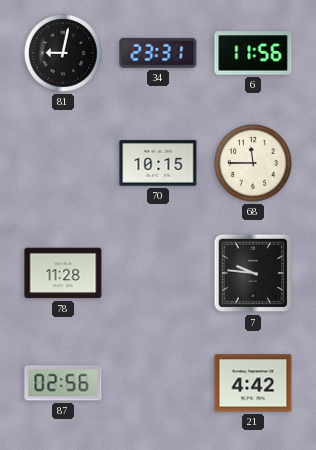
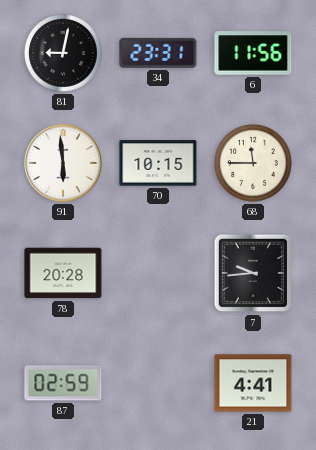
91: none -> 5:59
78: 11:28 -> 20:28
7: 9:46 -> 9:44
87: 02:56 -> 02:59
21: 4:42 -> 4:41
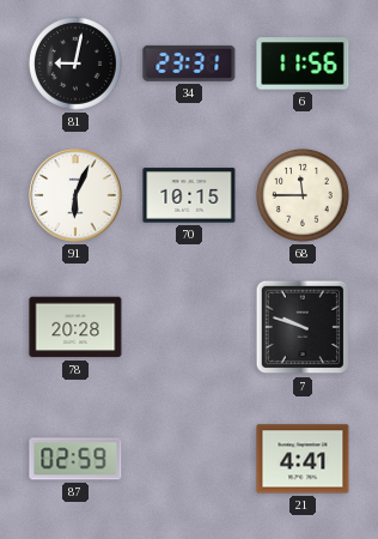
91: 5:59 -> 6:04
7: 9:44 -> 9:48
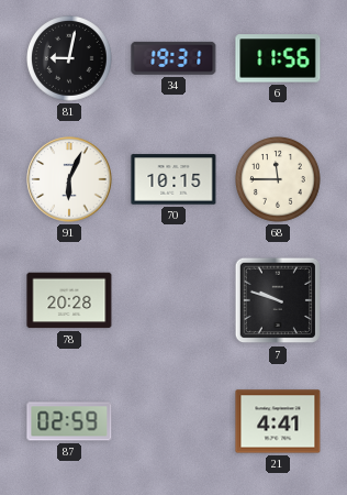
34: 23:31 -> 19:31
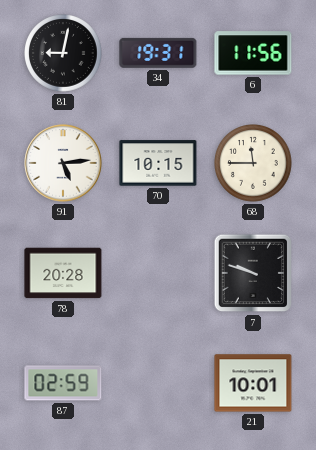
91: 6:04 -> 5:14
21: 4:41 -> 10:01
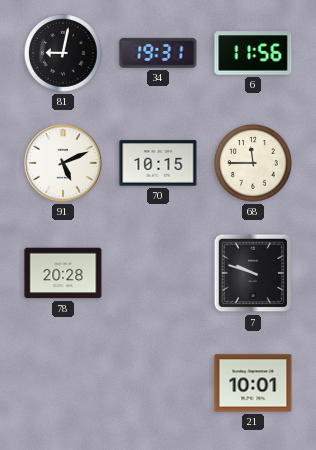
91: 5:14 -> 5:11
87: 02:59 -> none
